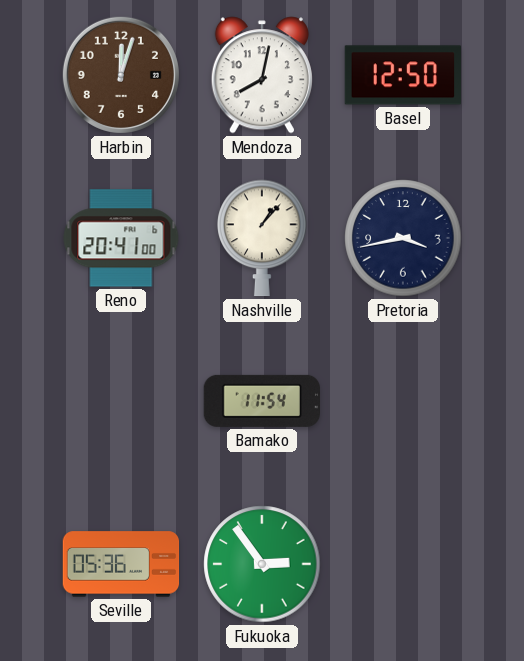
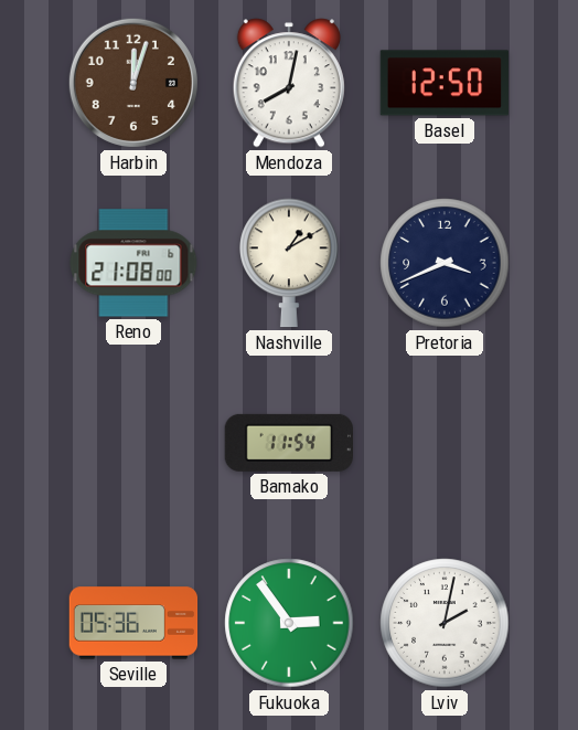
Reno: 20:41 -> 21:08
Nashville: 1:07 -> 1:10
Pretoria: 3:43 -> 3:41
Lviv: none -> 2:02
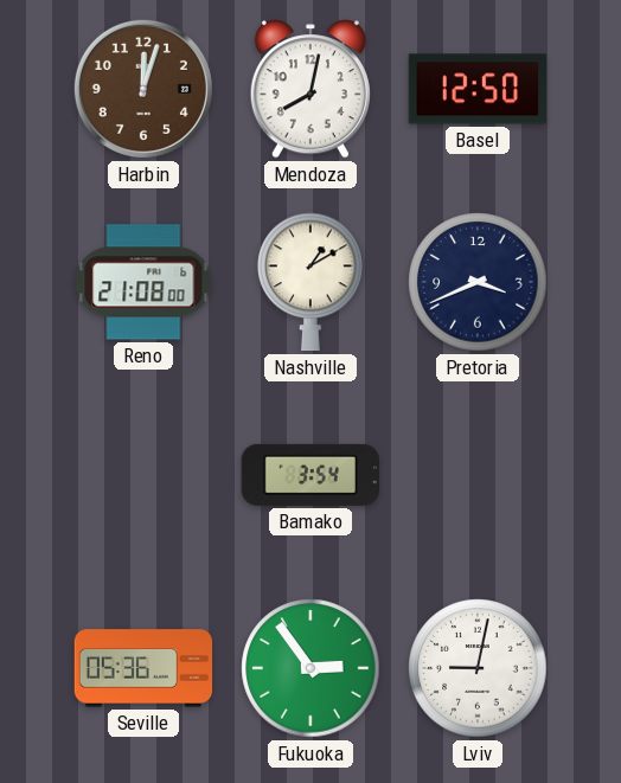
Bamako: 11:54 -> 3:54
Lviv: 2:02 -> 9:02
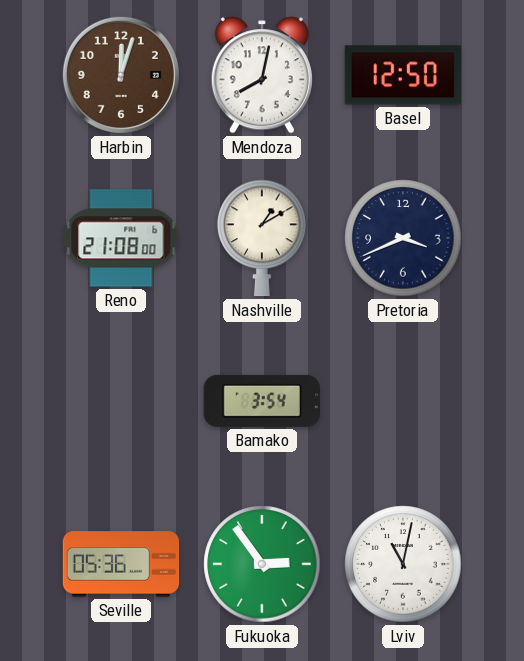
Lviv: 9:02 -> 11:02
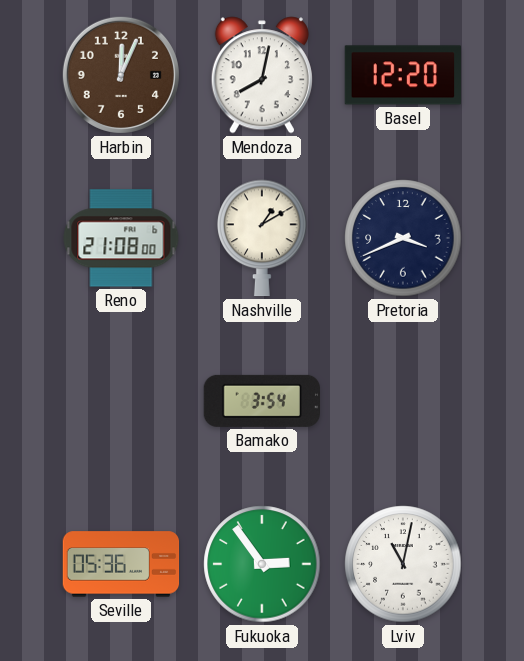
Harbin: 12:03 -> 12:04
Basel: 12:50 -> 12:20
